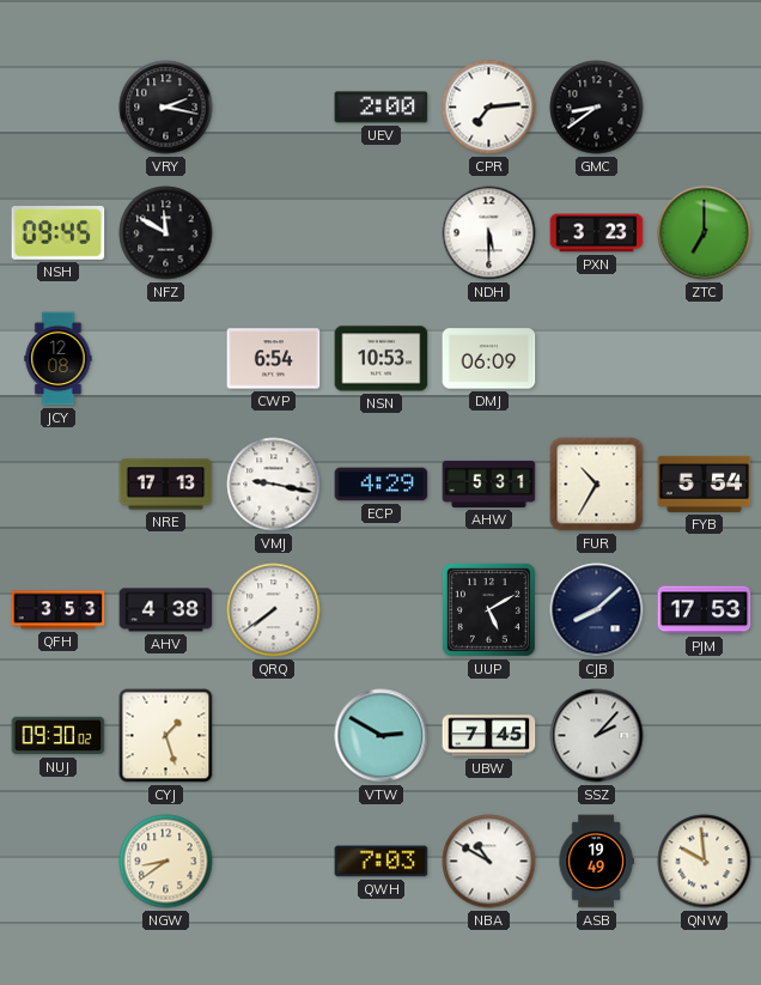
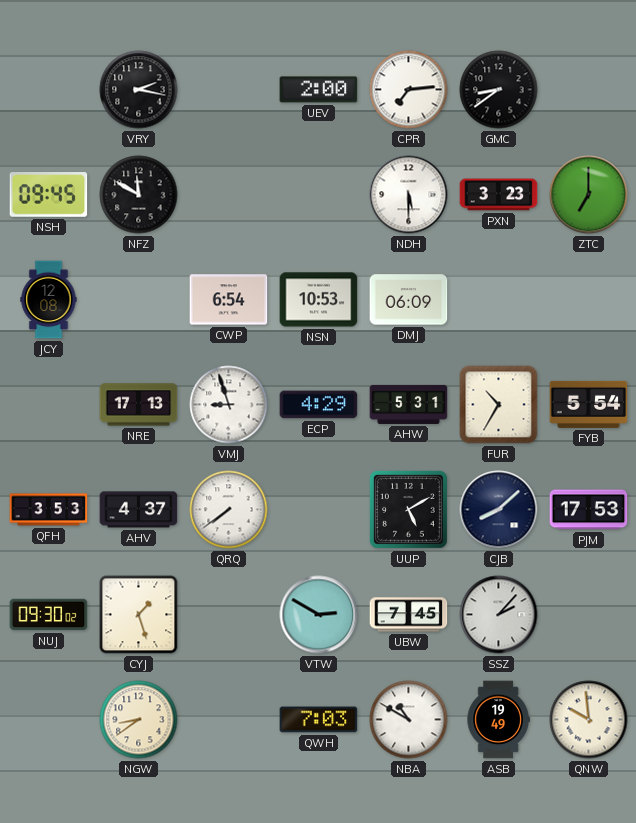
VMJ: 9:17 -> 8:57
AHV: 4:38 -> 4:37
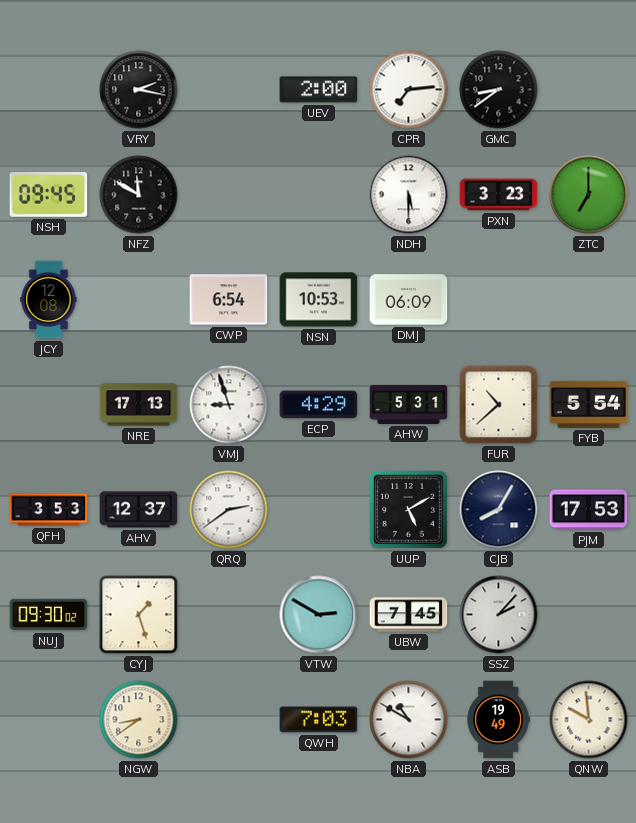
FUR: 10:35 -> 10:38
AHV: 4:37 -> 12:37
QRQ: 7:39 -> 2:39
CJB: 8:08 -> 8:05
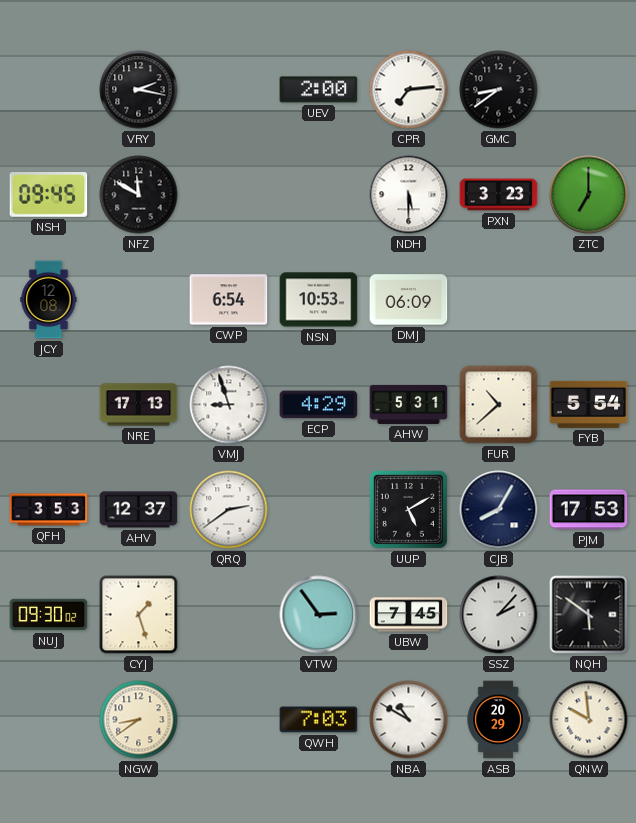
VTW: 2:50 -> 2:54
NQH: none -> 5:51
ASB: 19:49 -> 20:29
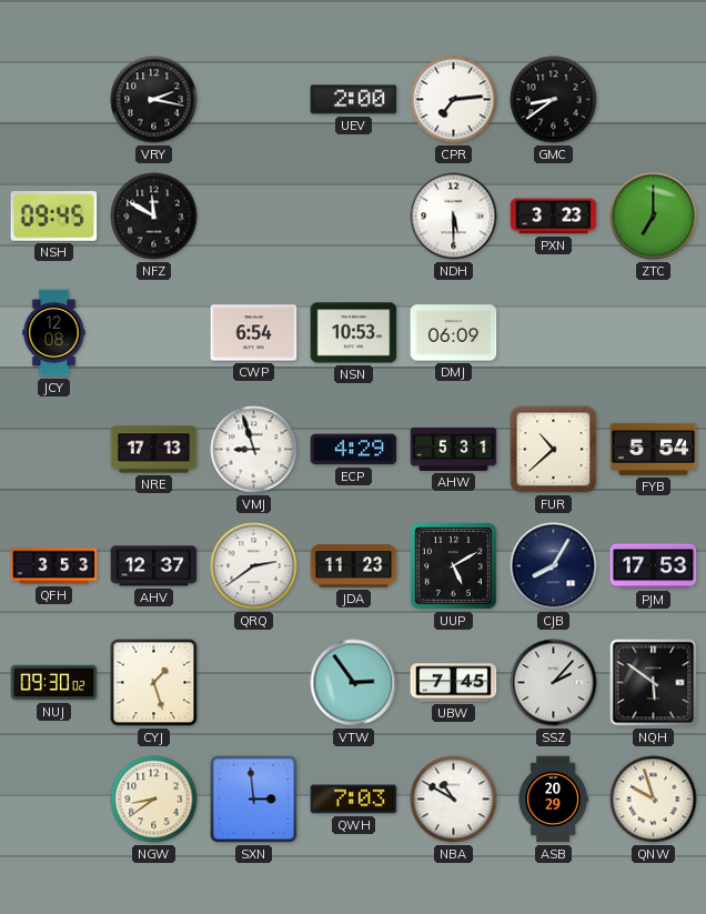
JDA: none -> 11:23
SXN: none -> 2:59
QNW: 9:59 -> 9:57
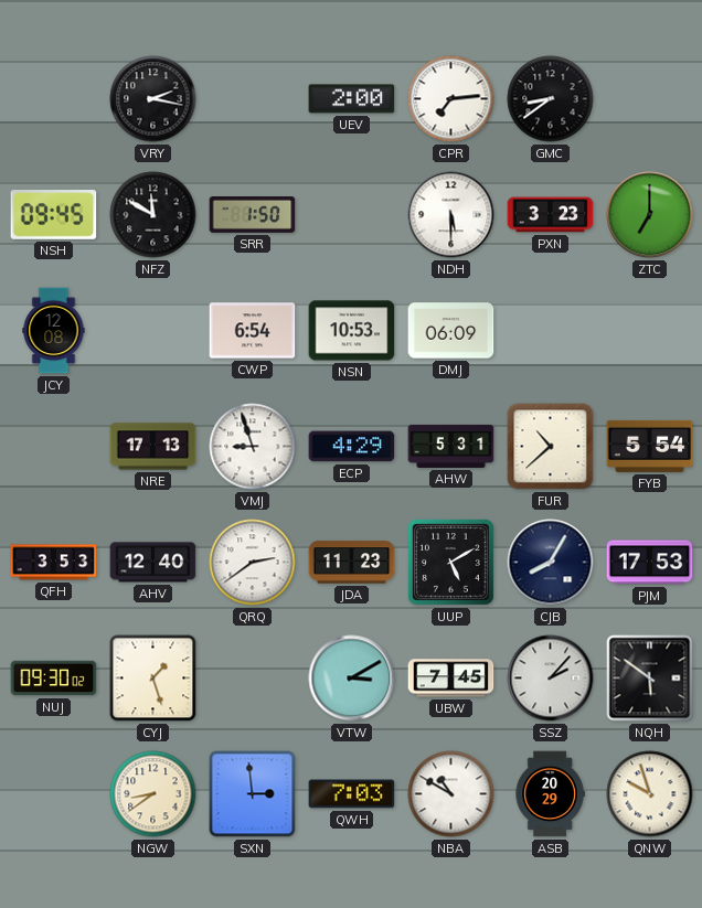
SRR: none -> 1:50
AHV: 12:37 -> 12:40
VTW: 2:54 -> 3:10
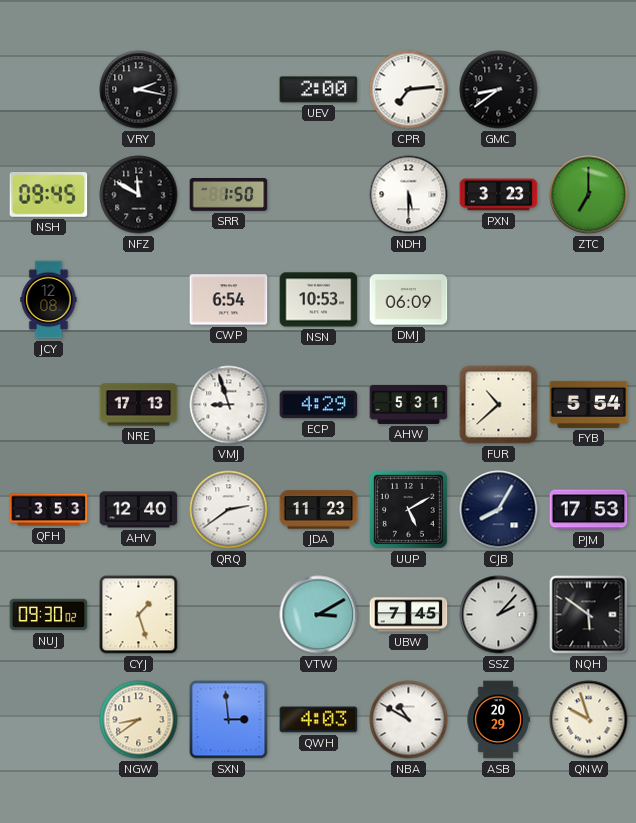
QWH: 7:03 -> 4:03
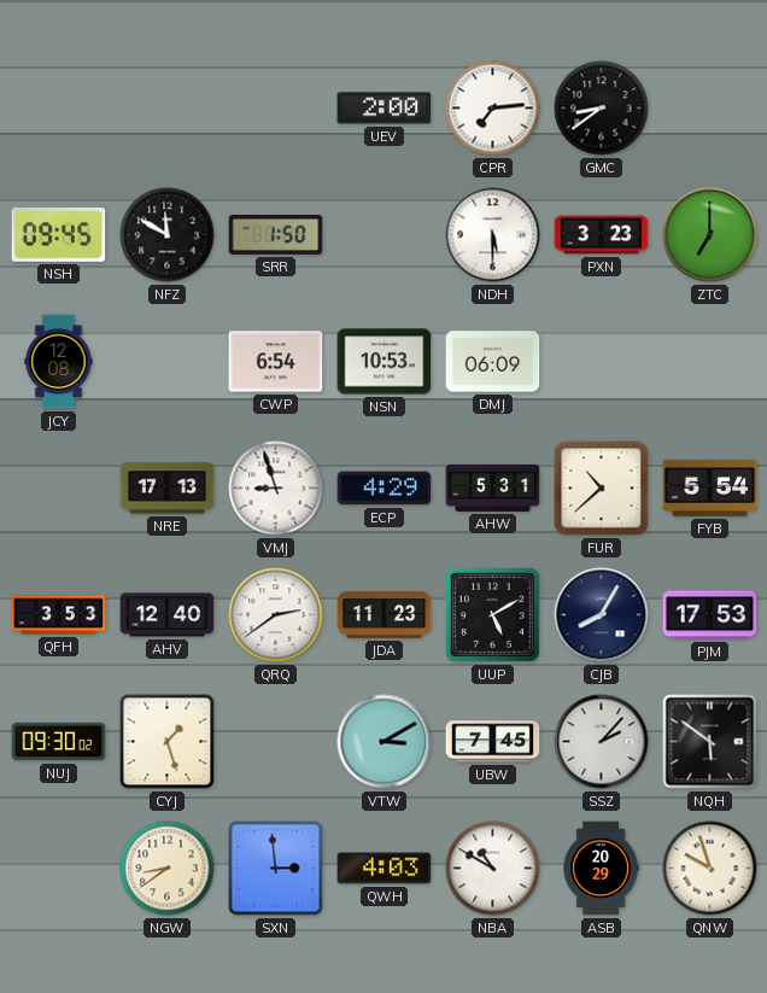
VRY: 2:17 -> none
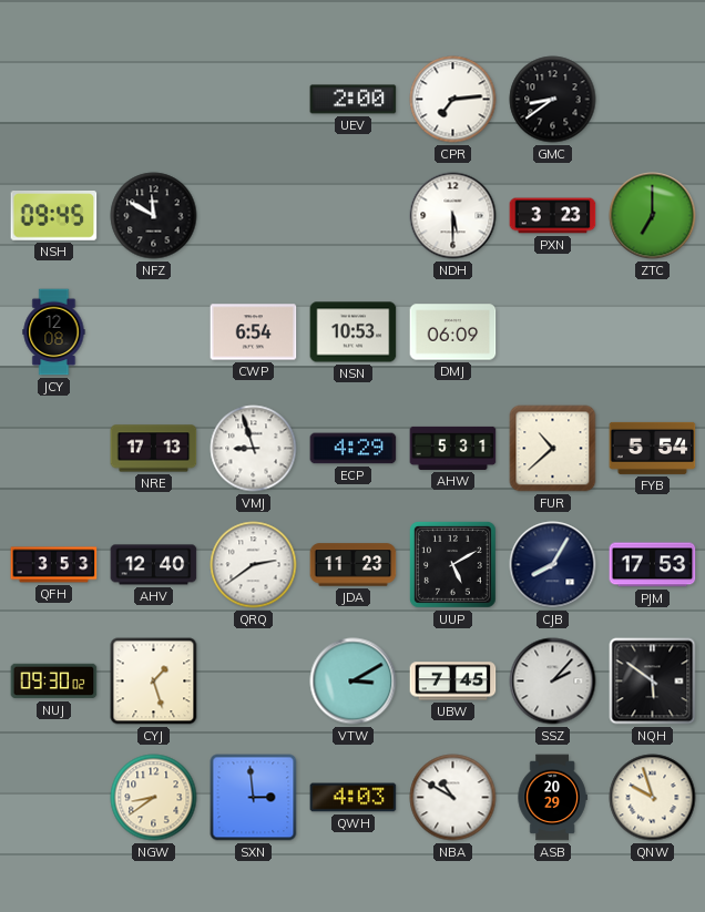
SRR: 1:50 -> none
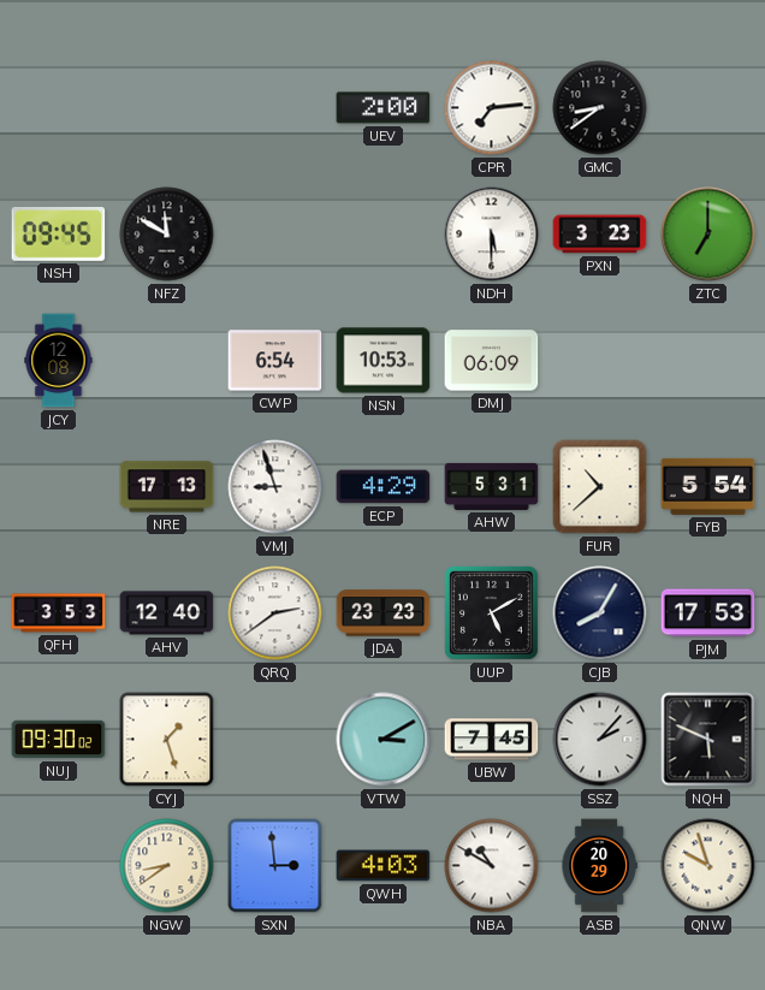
JDA: 11:23 -> 23:23
NQH: 5:51 -> 5:49
